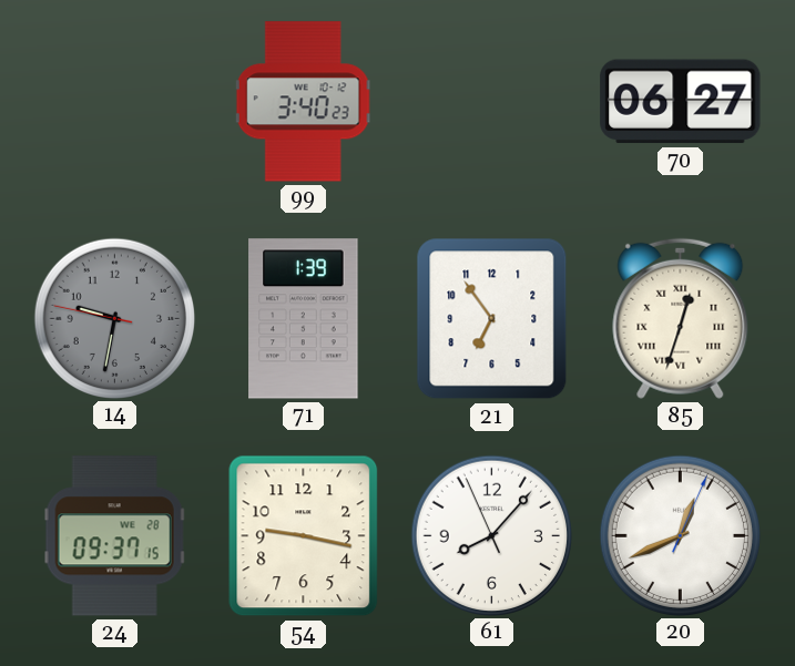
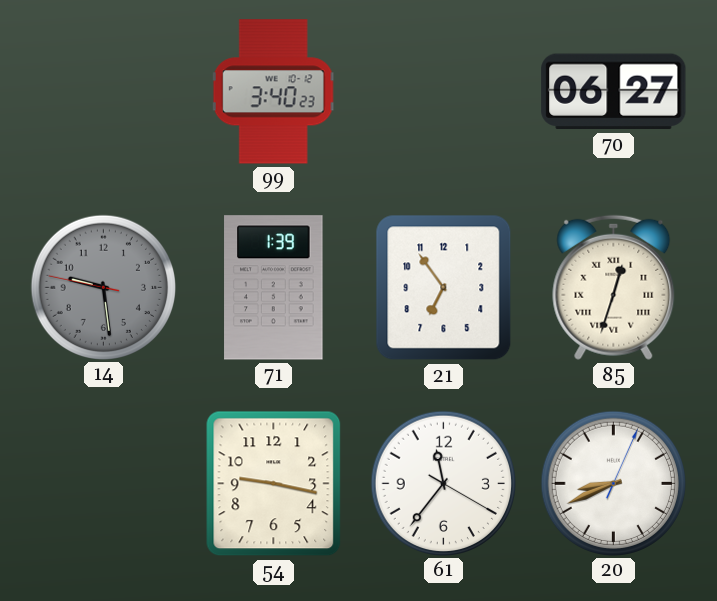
14: 9:31 -> 9:28
24: 09:37 -> none
61: 8:06 -> 11:36
20: 12:41 -> 8:41
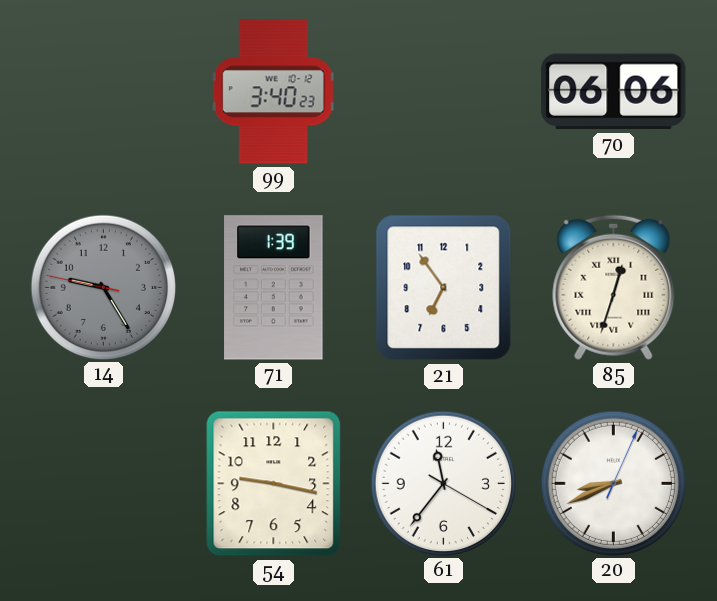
70: 06:27 -> 06:06
14: 9:28 -> 9:24
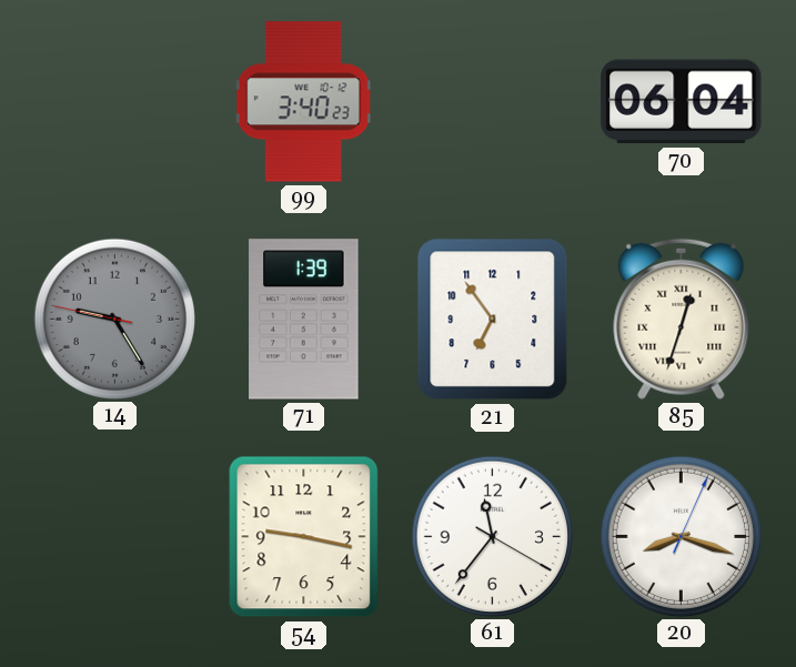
70: 06:06 -> 06:04
20: 8:41 -> 8:18
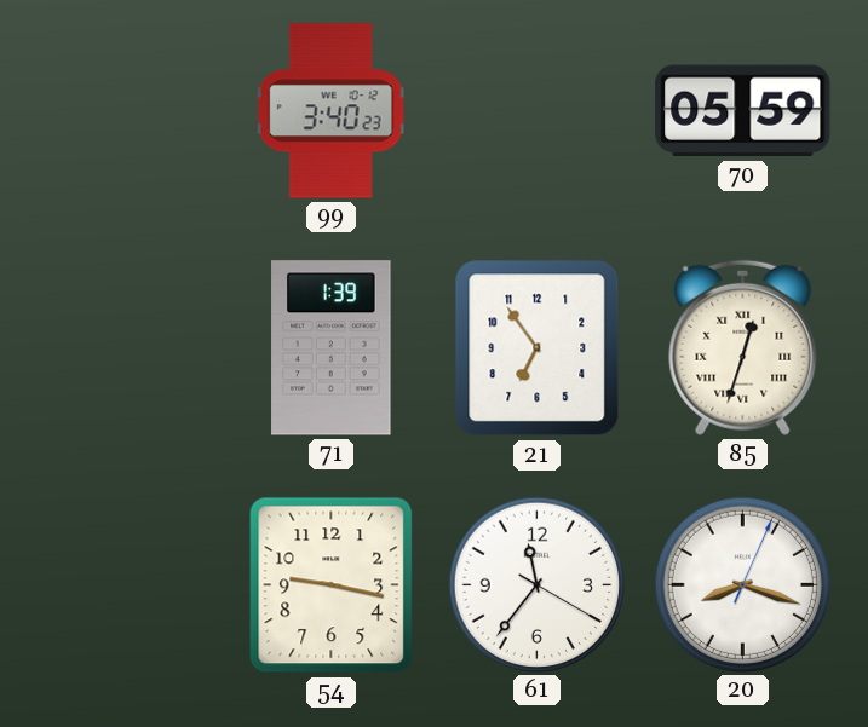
70: 06:04 -> 05:59
14: 9:24 -> none
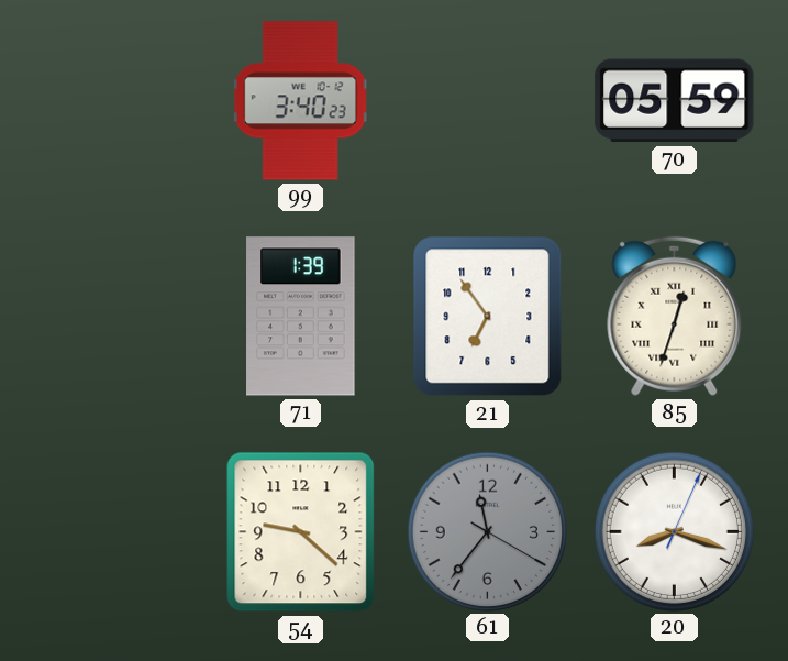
54: 9:17 -> 9:22
61 dial: white -> grey
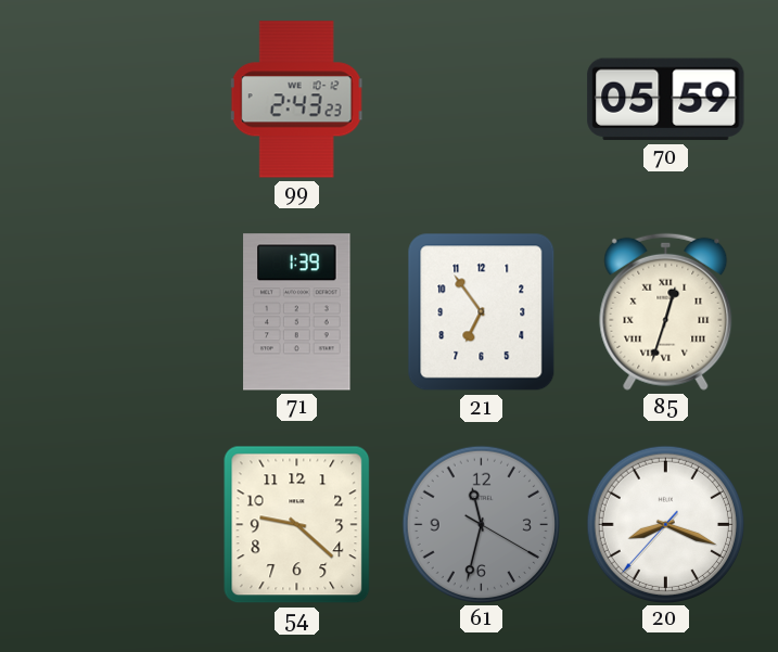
99: 3:40 -> 2:43
61: 11:36 -> 11:32
20: 8:18:04 -> 8:18:37
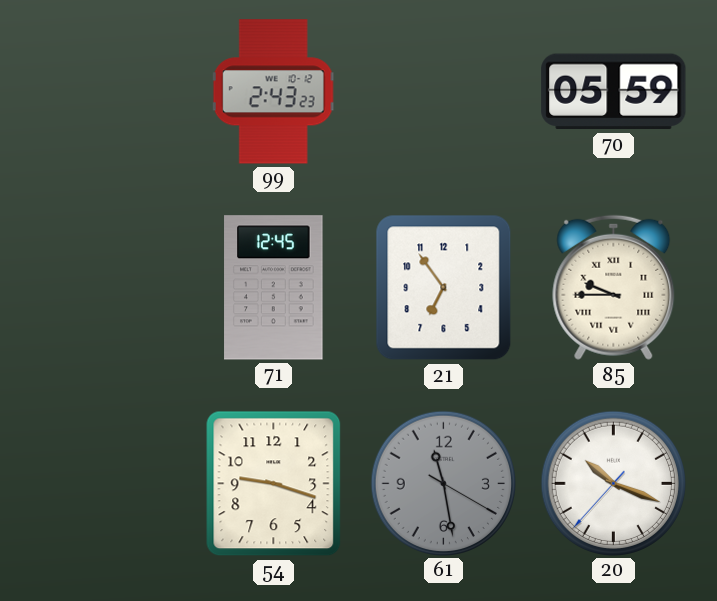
71: 1:39 -> 12:45
85: 12:33 -> 9:45
54: 9:22 -> 9:18
61: 11:32 -> 11:28
20: 8:18 -> 10:18
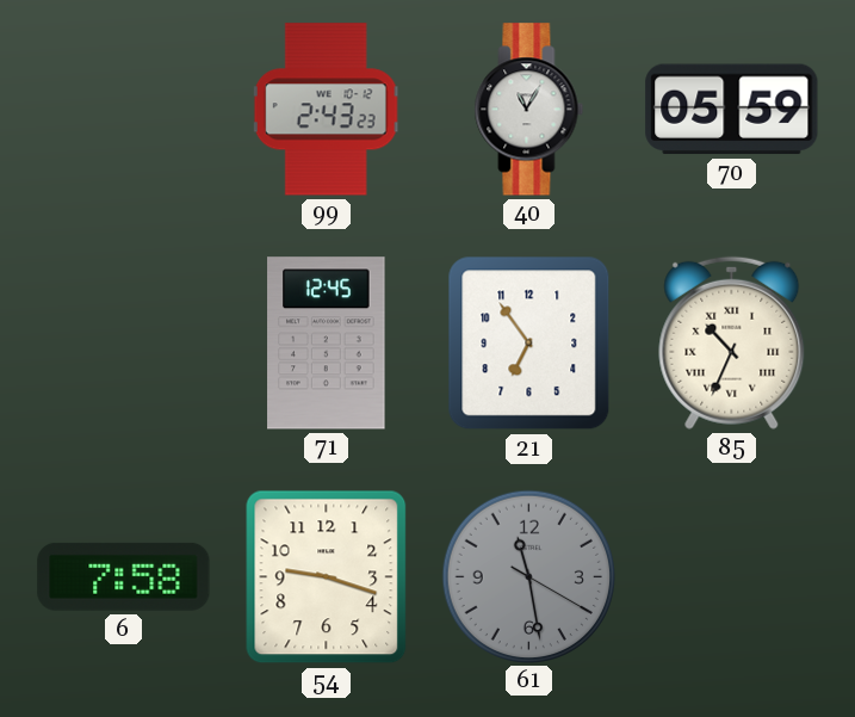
40: none -> 11:05
85: 9:45 -> 10:34
6: none -> 7:58
20: 10:18 -> none
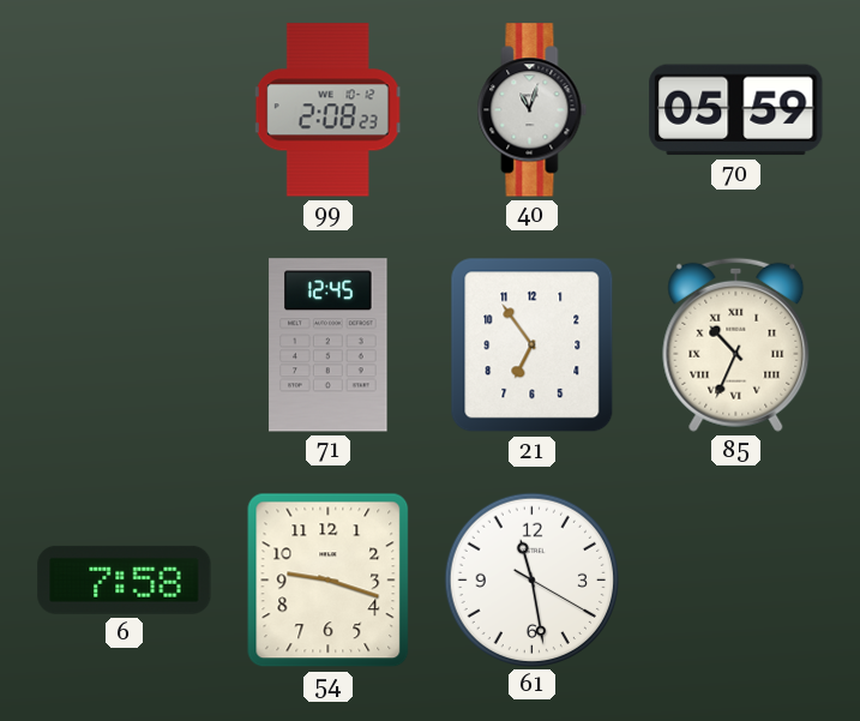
99: 2:43 -> 2:08
40: 11:05 -> 11:03
61 dial: grey -> white
